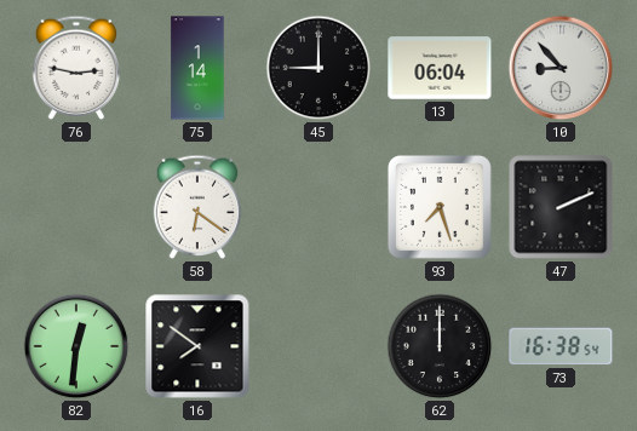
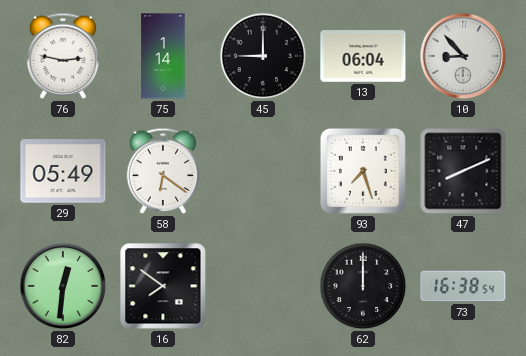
29: none -> 05:49
47: 2:11 -> 8:11
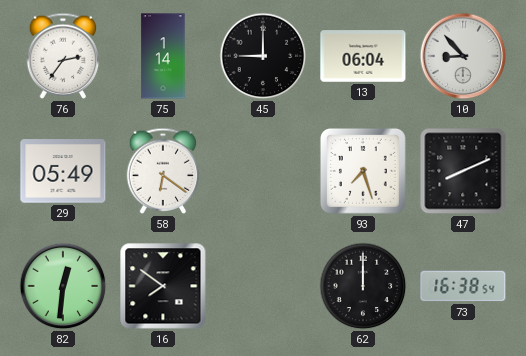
76: 2:47 -> 2:36
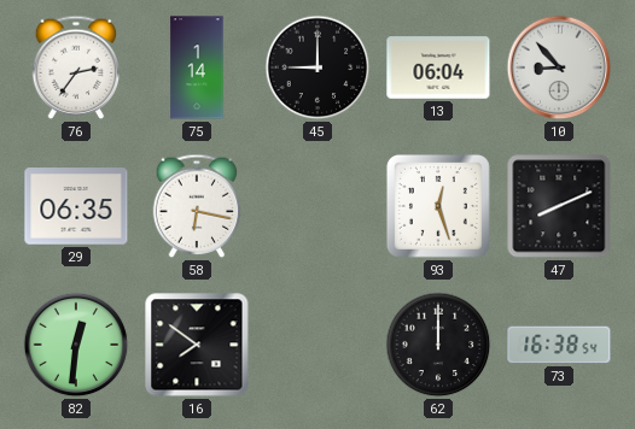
29: 05:49 -> 06:35
58: 6:21 -> 6:17
93: 7:27 -> 12:27
